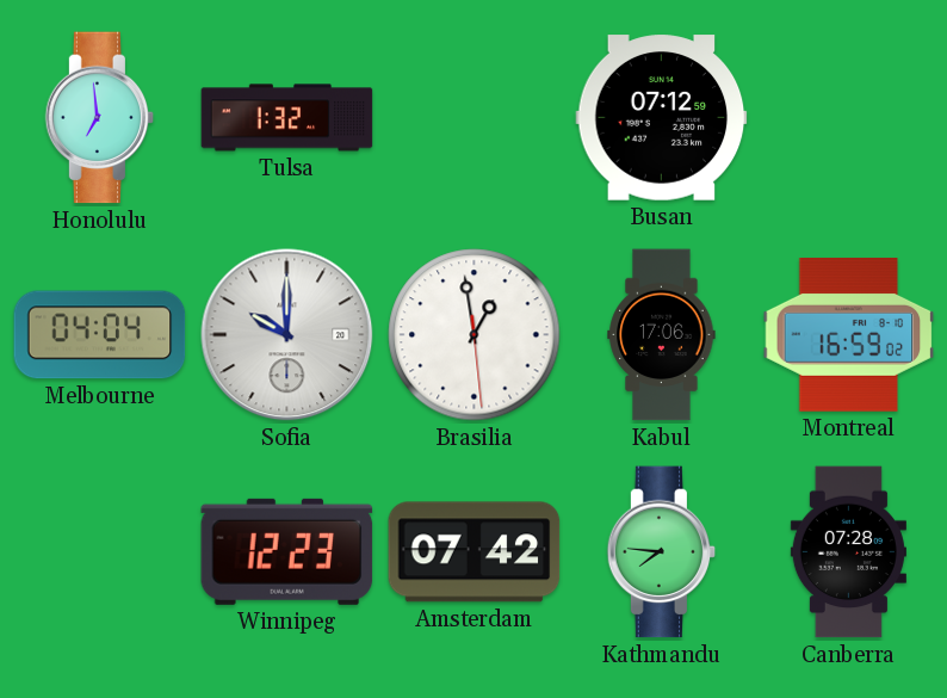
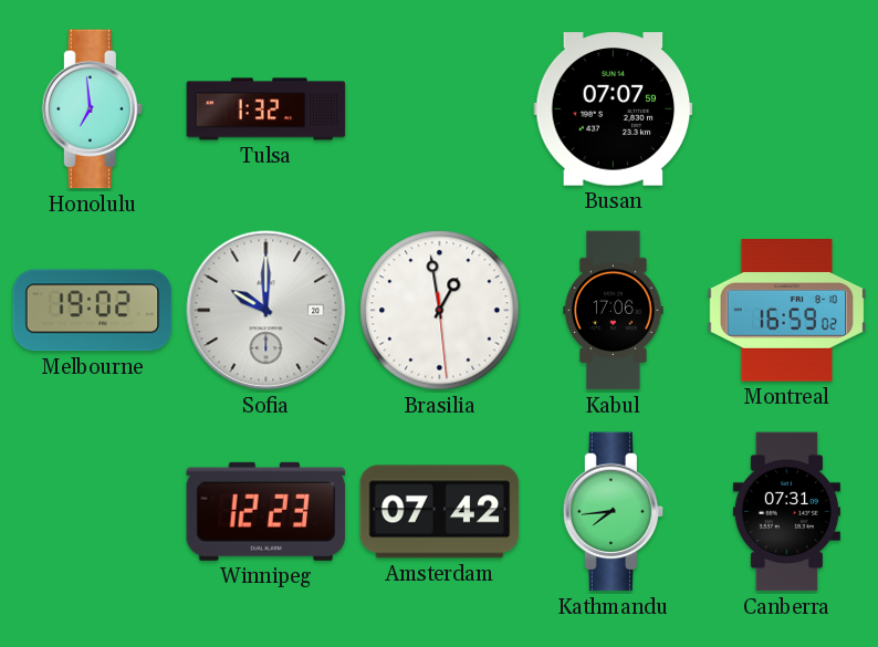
Busan: 07:12 -> 07:07
Melbourne: 04:04 -> 19:02
Kathmandu: 7:46 -> 7:44
Canberra: 07:28 -> 07:31
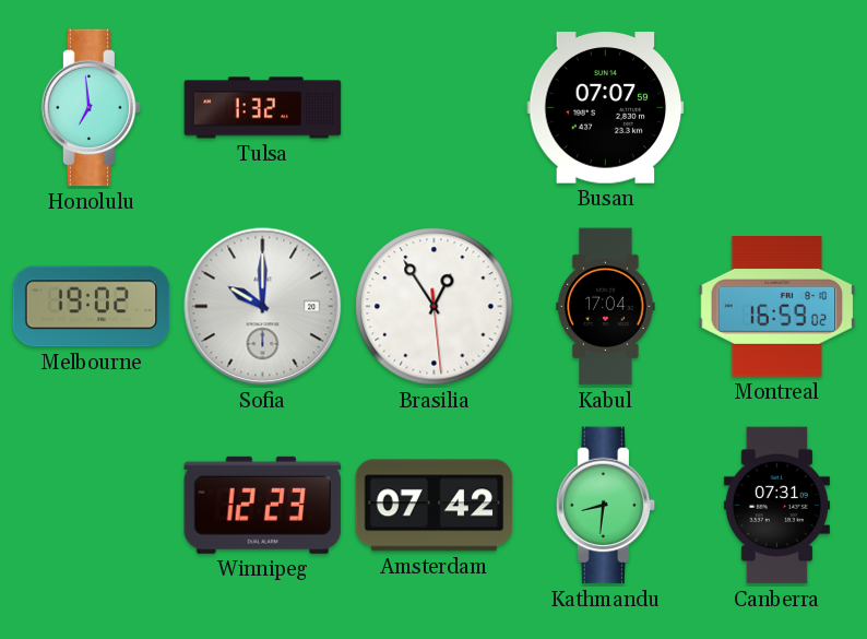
Brasilia: 12:58 -> 12:54
Kabul: 17:06 -> 17:04
Kathmandu: 7:44 -> 8:31
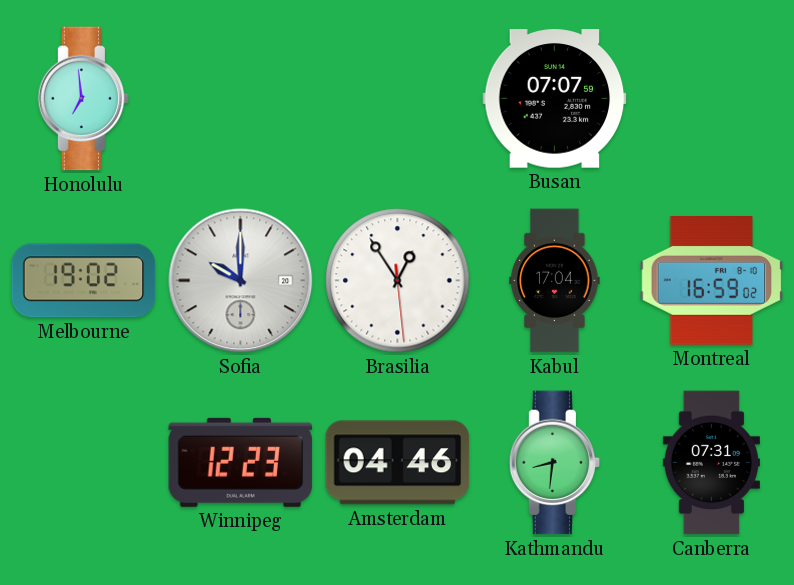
Tulsa: 1:32 -> none
Amsterdam: 07:42 -> 04:46
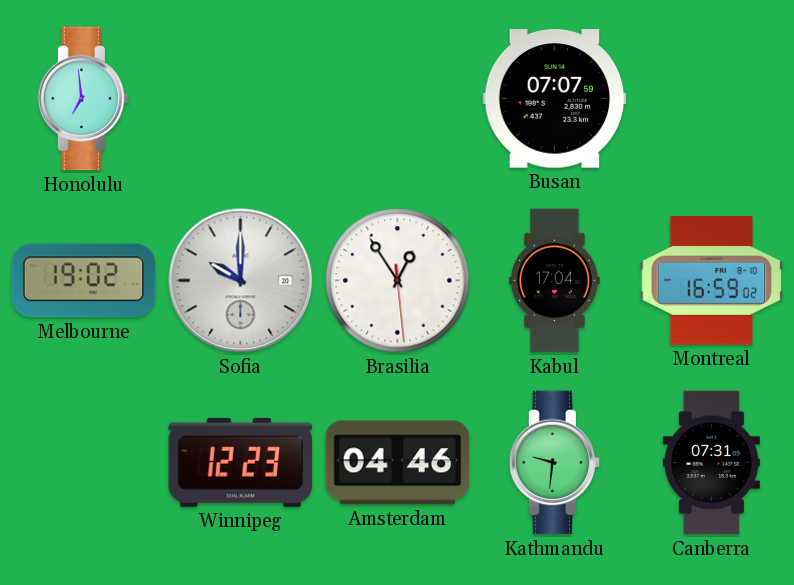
Kathmandu: 8:31 -> 9:31
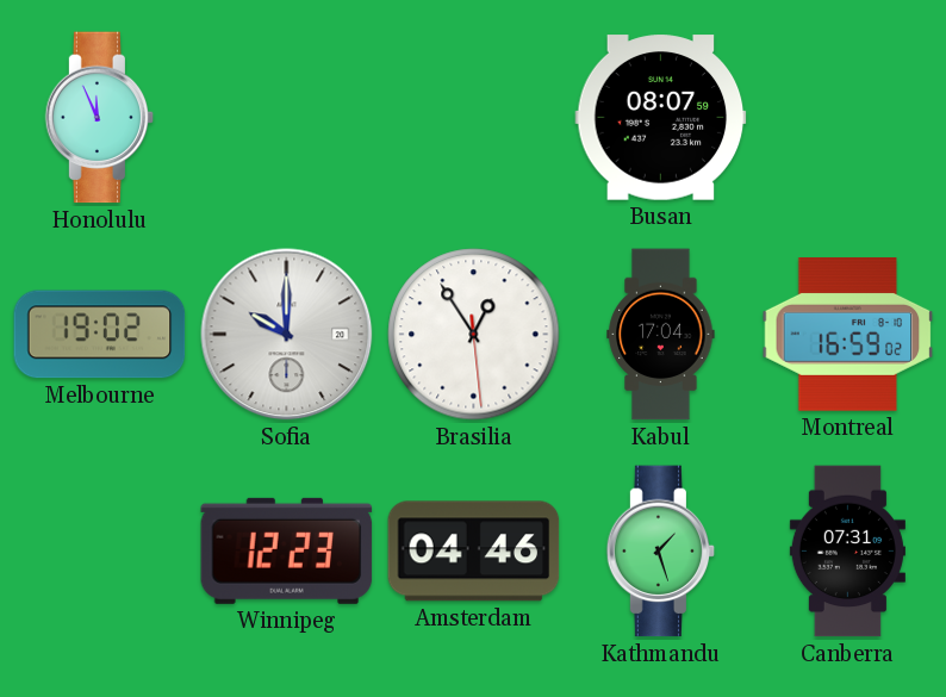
Honolulu: 6:59 -> 11:56
Busan: 07:07 -> 08:07
Kathmandu: 9:31 -> 1:27
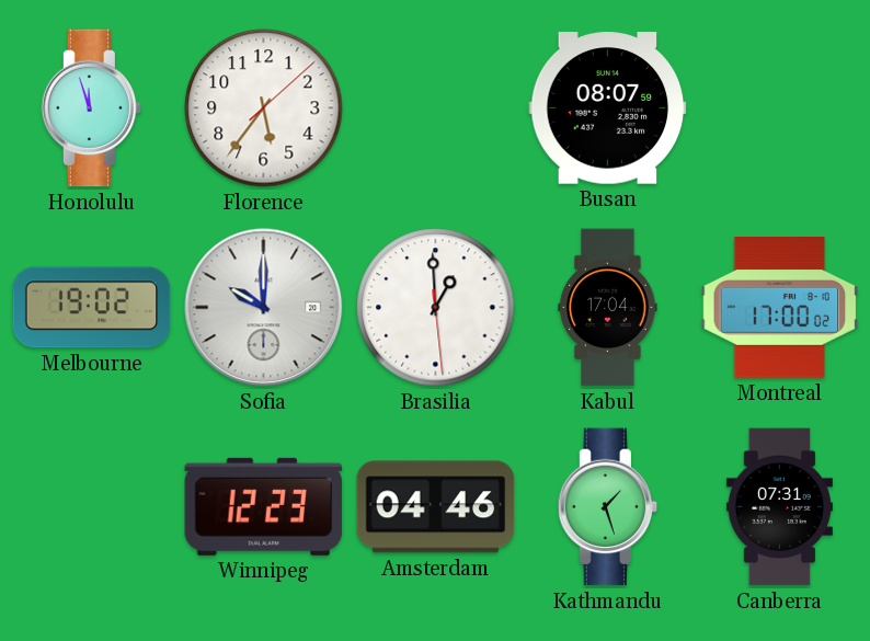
Honolulu: 11:56 -> 11:57
Florence: none -> 5:36
Brasilia: 12:54 -> 12:59
Montreal: 16:59 -> 17:00
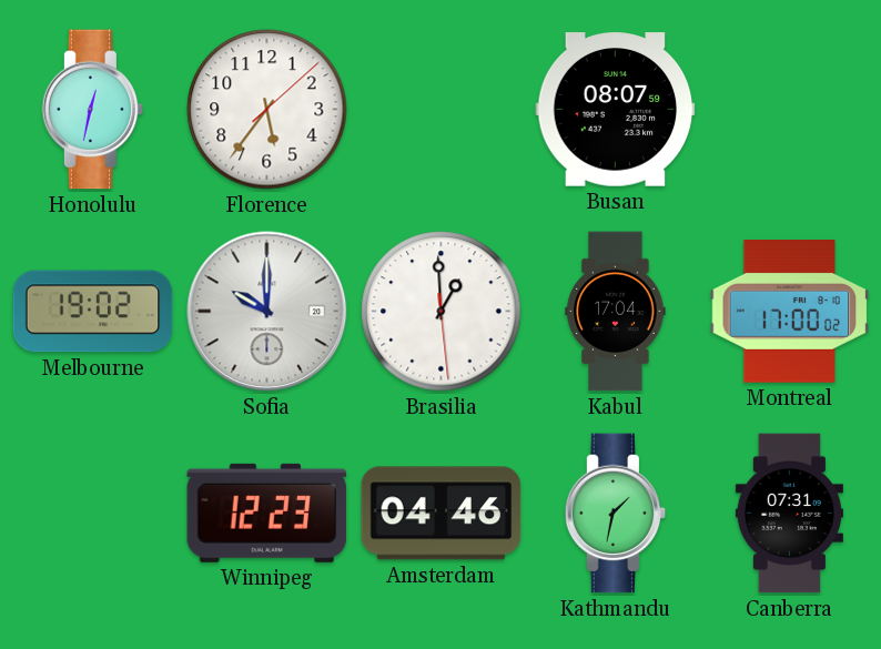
Honolulu: 11:57 -> 12:32
Kathmandu: 1:27 -> 1:32
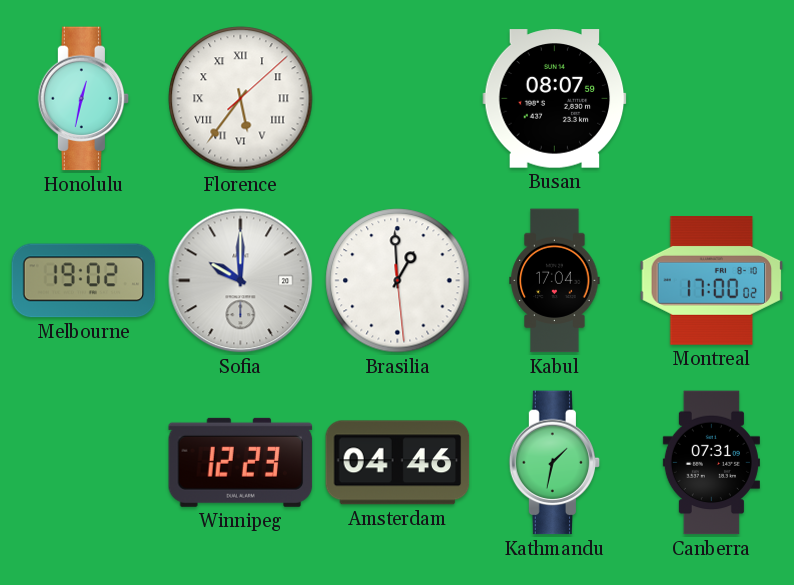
Florence numerals: Arabic -> Roman
